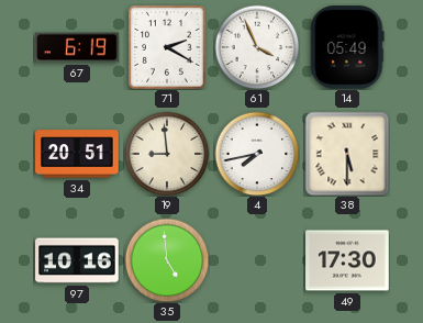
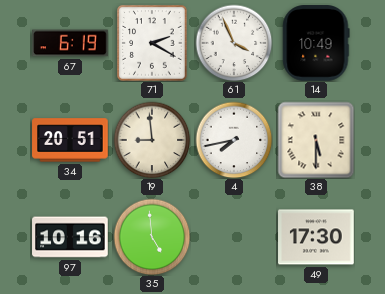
14: 05:49 -> 10:49
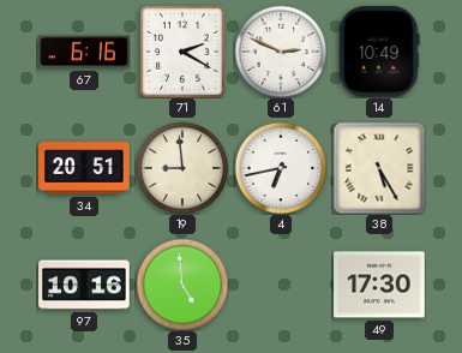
67: 6:19 -> 6:16
61: 3:56 -> 2:49
4: 7:43 -> 6:43
38: 5:30 -> 5:25
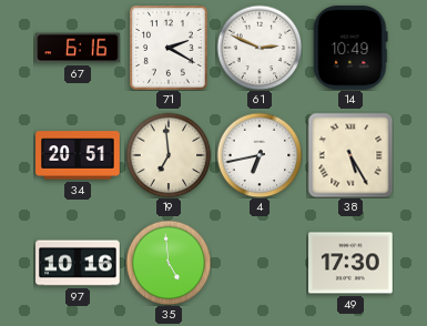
19: 8:59 -> 6:59
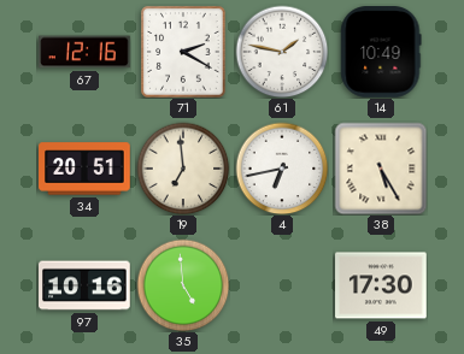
67: 6:16 -> 12:16
61: 2:49 -> 1:47
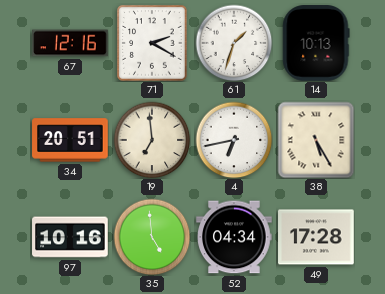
61: 1:47 -> 1:33
14: 10:49 -> 10:13
52: none -> 04:34
49: 17:30 -> 17:28
